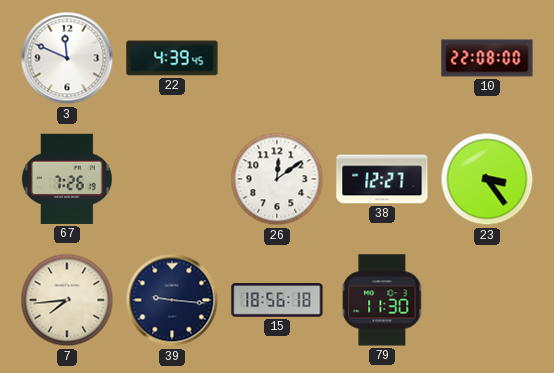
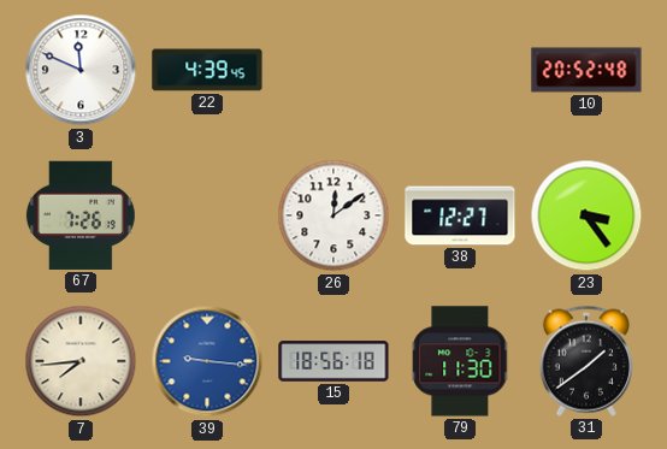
10: 22:08 -> 20:52
39 dial: navy -> blue
31: none -> 1:39
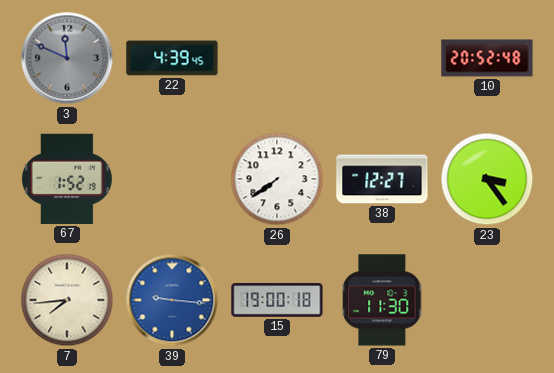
3 dial: white -> grey
67: 7:26 -> 1:52
26: 12:09 -> 7:39
15: 18:56 -> 19:00
31: 1:39 -> none
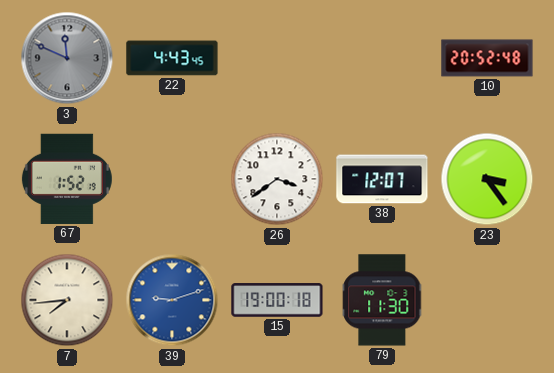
22: 4:39 -> 4:43
26: 7:39 -> 3:39
38: 12:27 -> 12:07
39: 9:16 -> 9:12
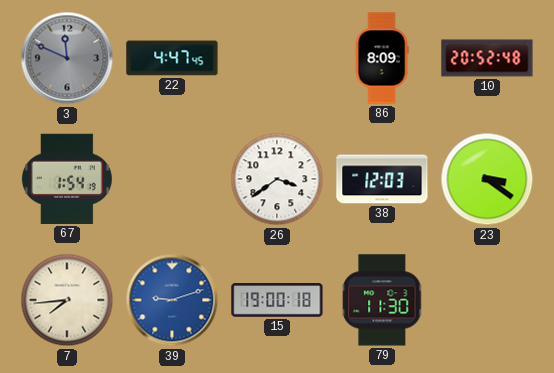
22: 4:43 -> 4:47
86: none -> 8:09
67: 1:52 -> 1:54
38: 12:07 -> 12:03
23: 3:24 -> 3:21
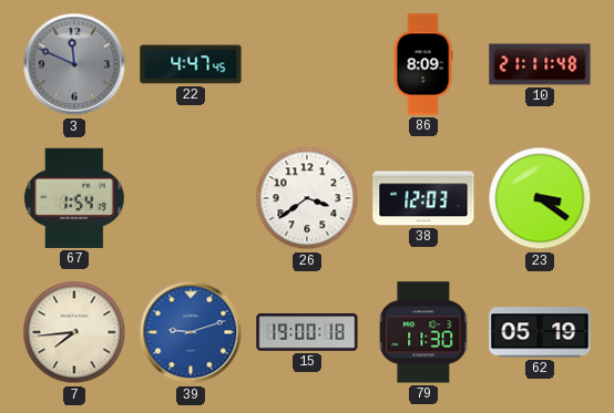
10: 20:52 -> 21:11
62: none -> 05:19
